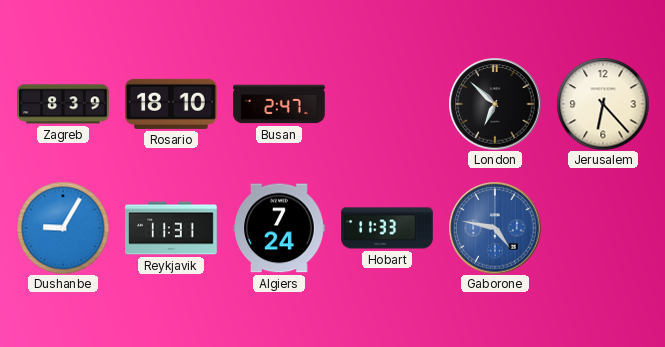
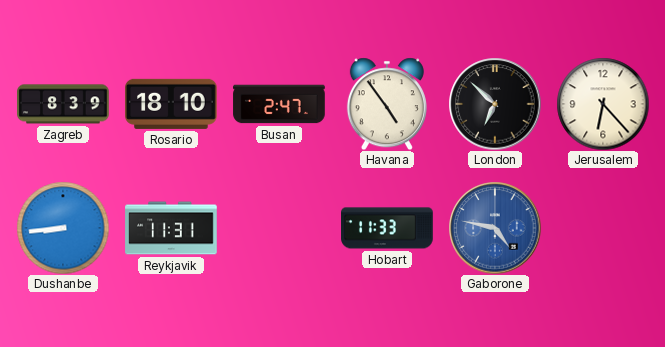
Havana: none -> 4:54
Dushanbe: 9:05 -> 8:44
Algiers: 7:24 -> none
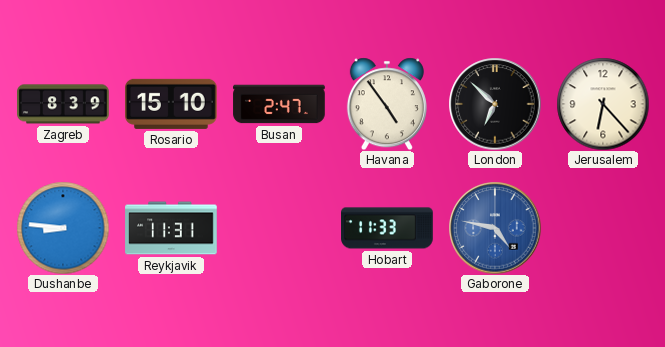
Rosario: 18:10 -> 15:10
Dushanbe: 8:44 -> 8:46
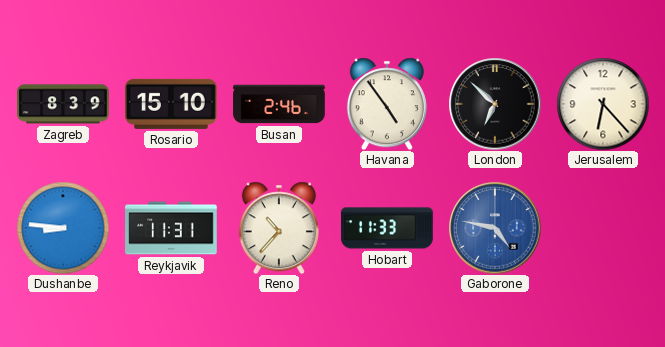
Busan: 2:47 -> 2:46
Reno: none -> 10:37
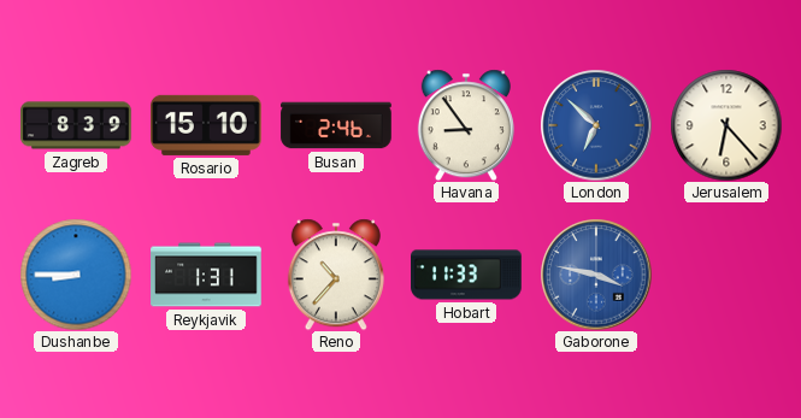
Havana: 4:54 -> 8:54
London dial: black -> blue
Dushanbe: 8:46 -> 8:45
Reykjavik: 11:31 -> 1:31
Gaborone: 4:47 -> 3:47
